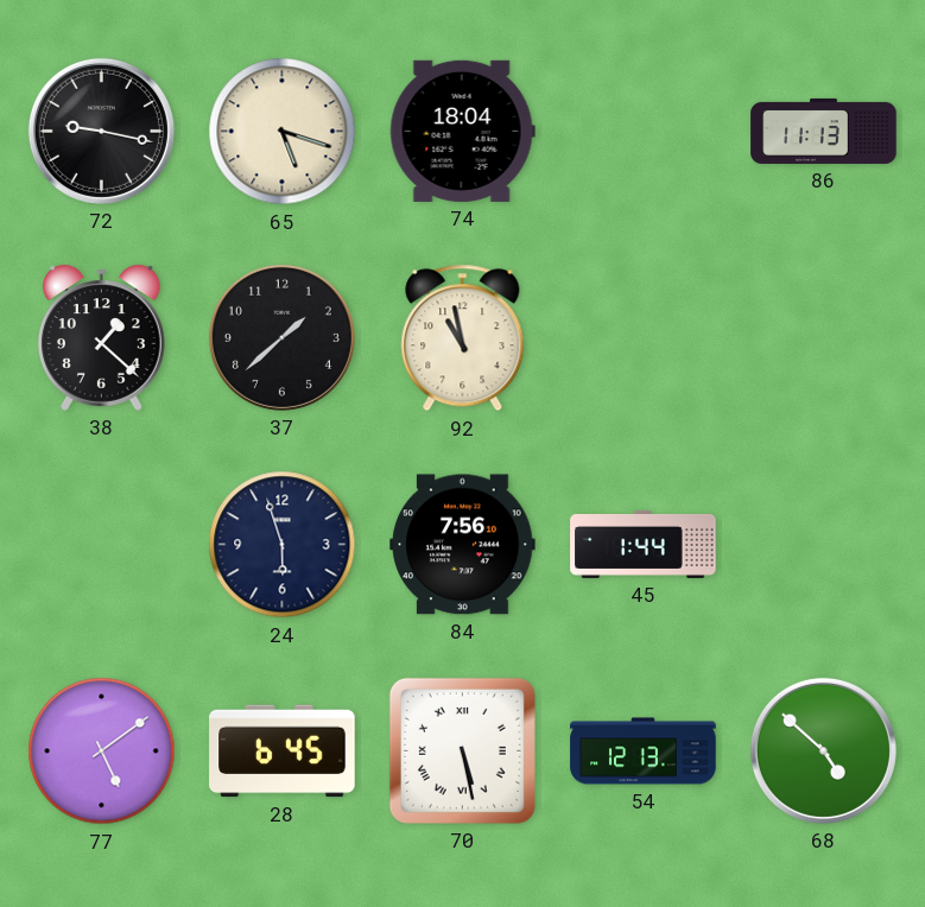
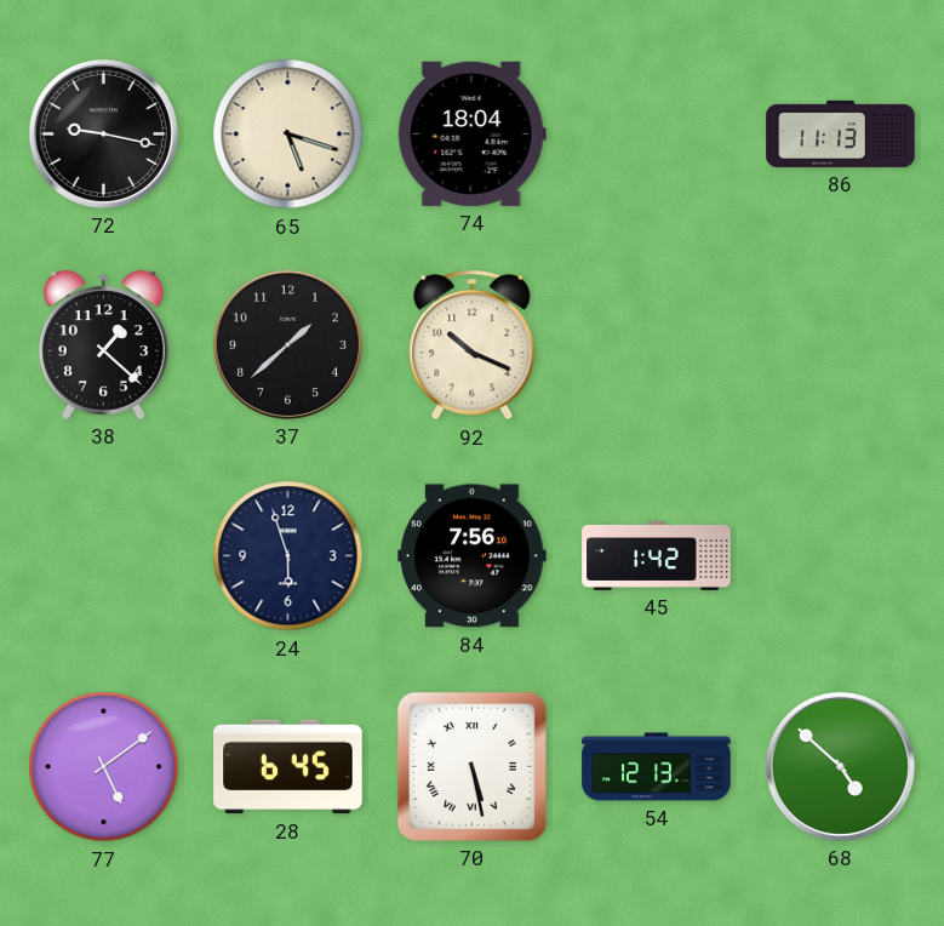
92: 10:58 -> 10:19
45: 1:44 -> 1:42
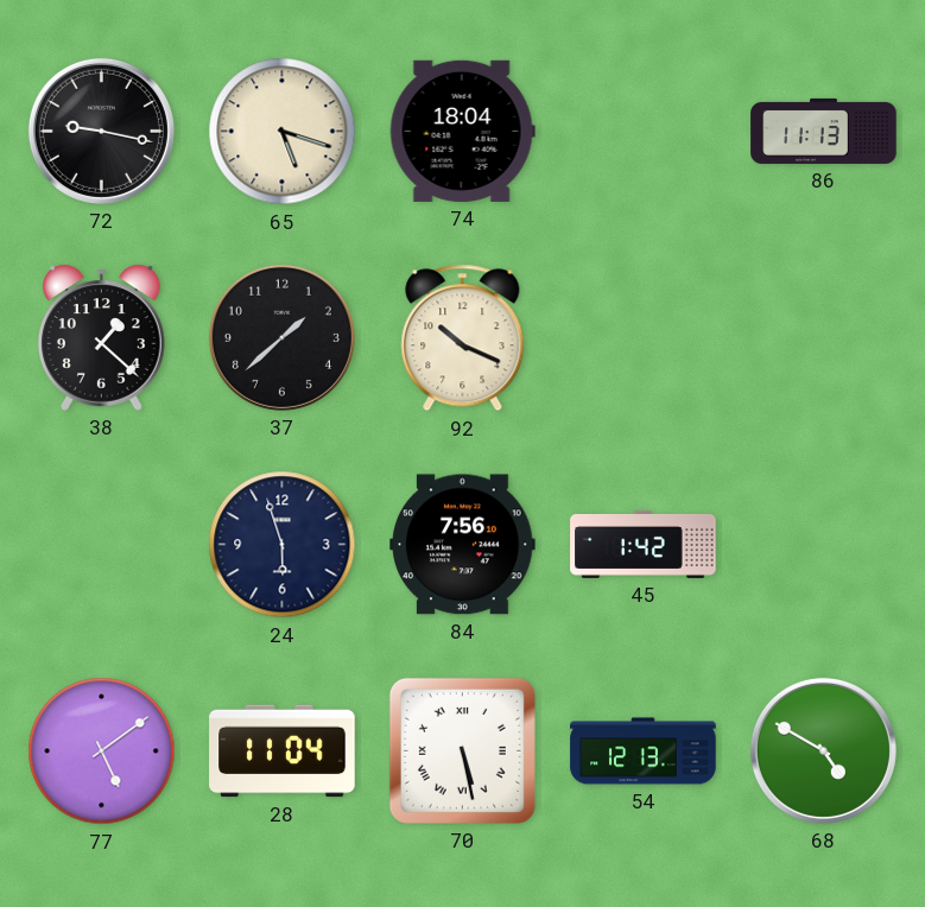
28: 6:45 -> 11:04
68: 4:52 -> 4:50
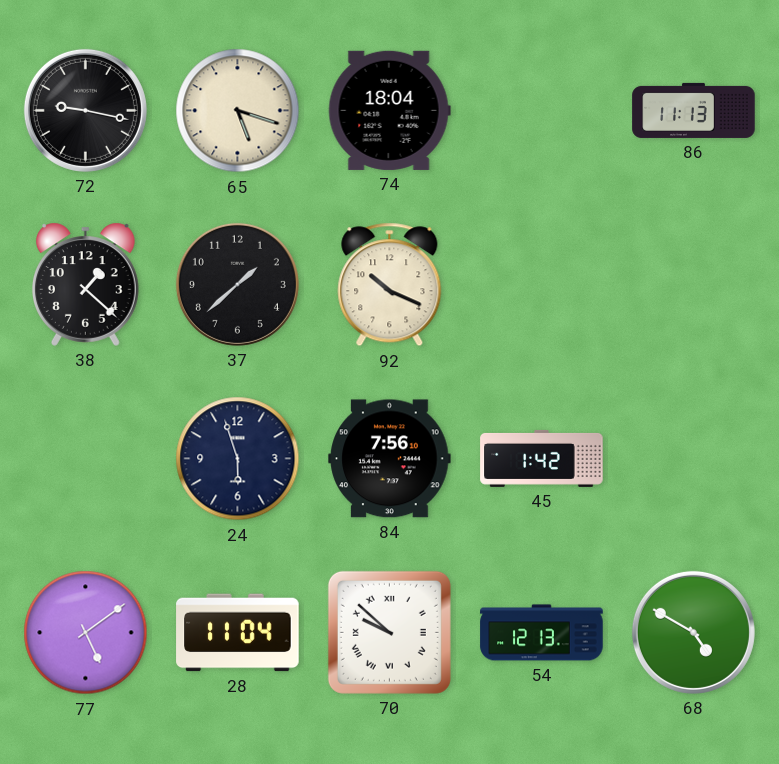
70: 5:28 -> 9:52
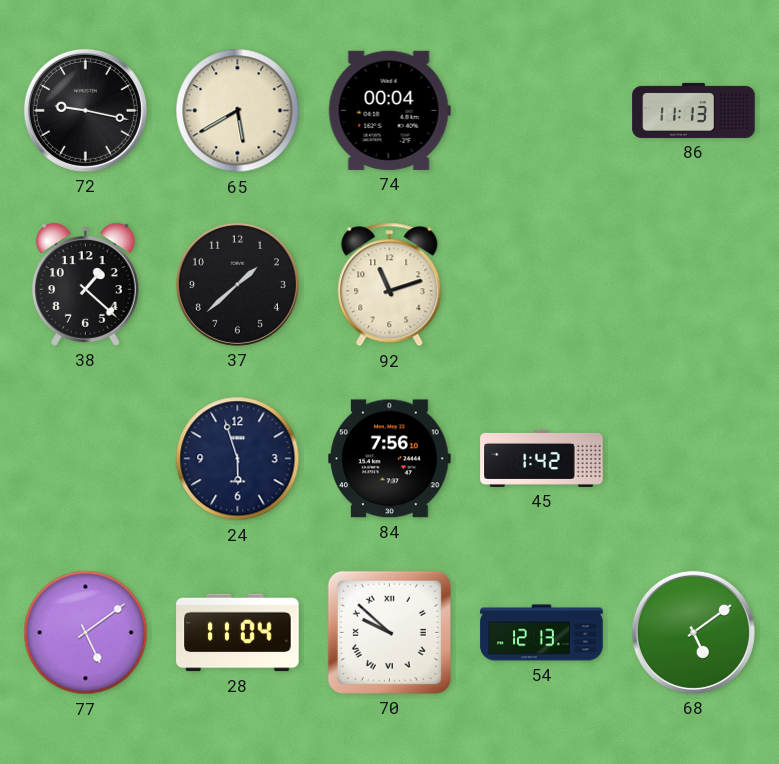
65: 5:18 -> 5:40
74: 18:04 -> 00:04
92: 10:19 -> 11:12
68: 4:50 -> 5:09
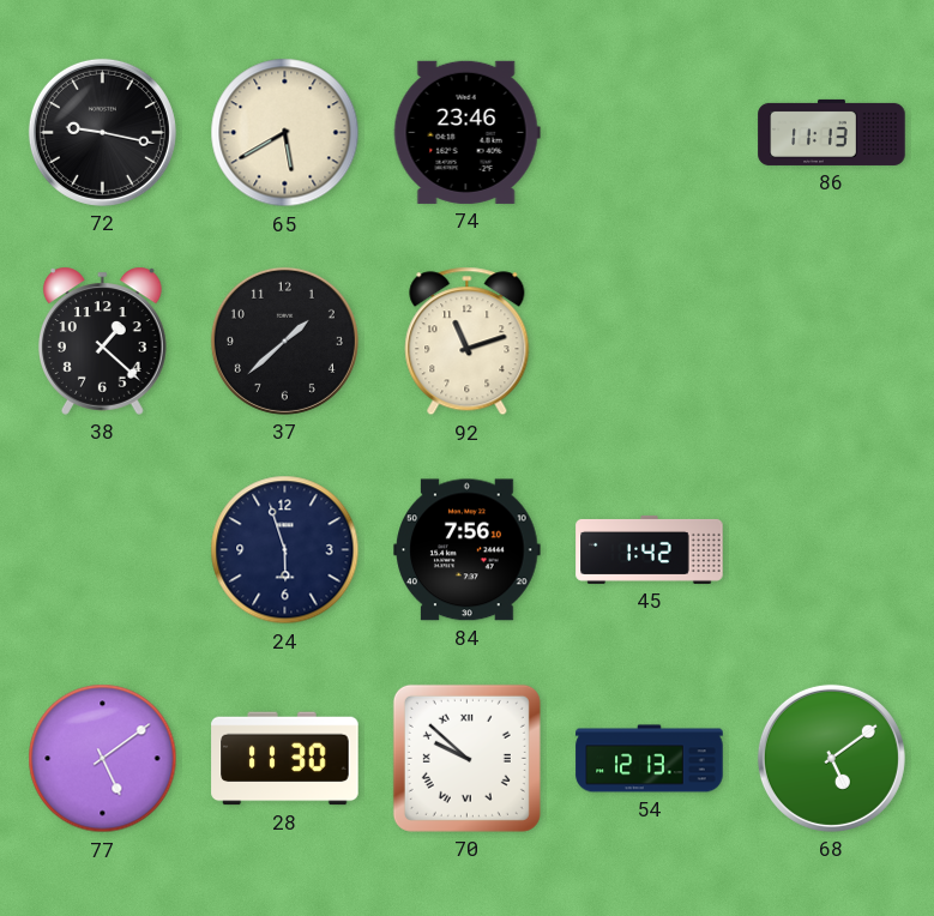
74: 00:04 -> 23:46
28: 11:04 -> 11:30
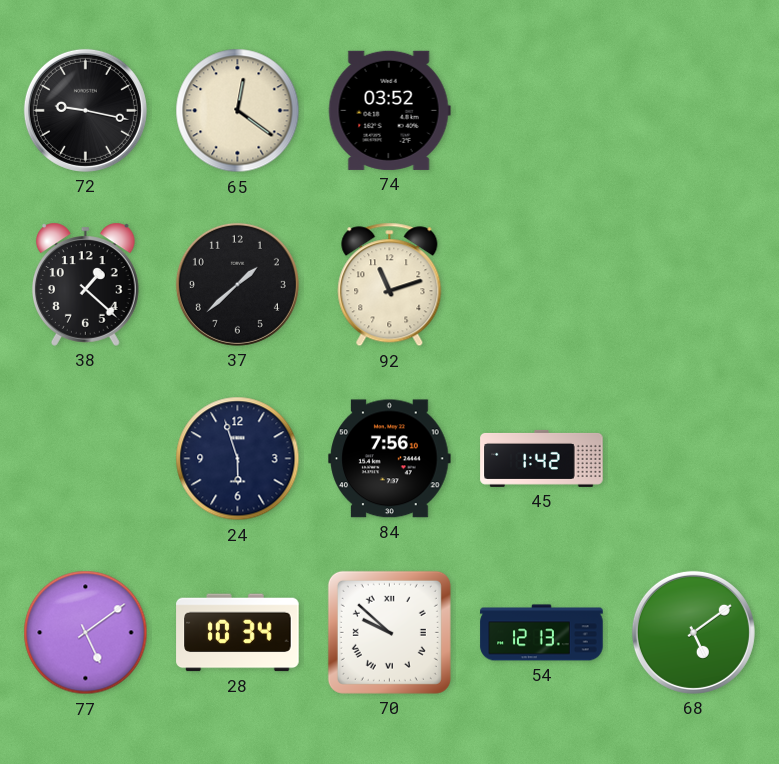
65: 5:40 -> 12:21
74: 23:46 -> 03:52
86: 11:13 -> none
28: 11:30 -> 10:34
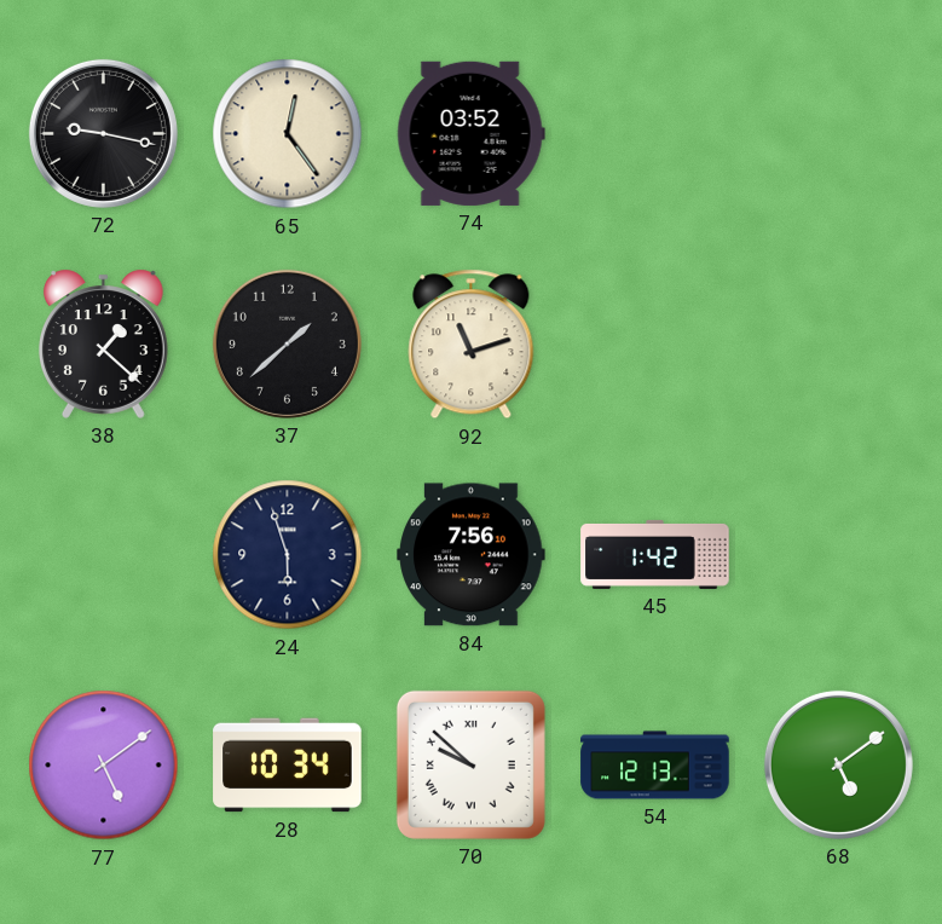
65: 12:21 -> 12:24
